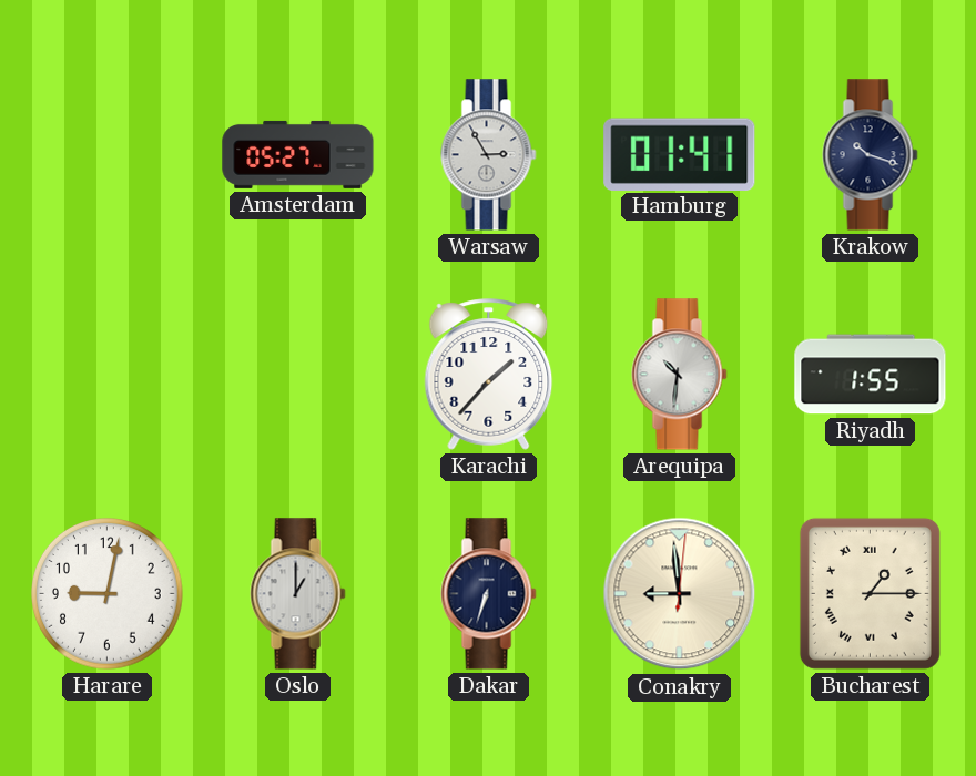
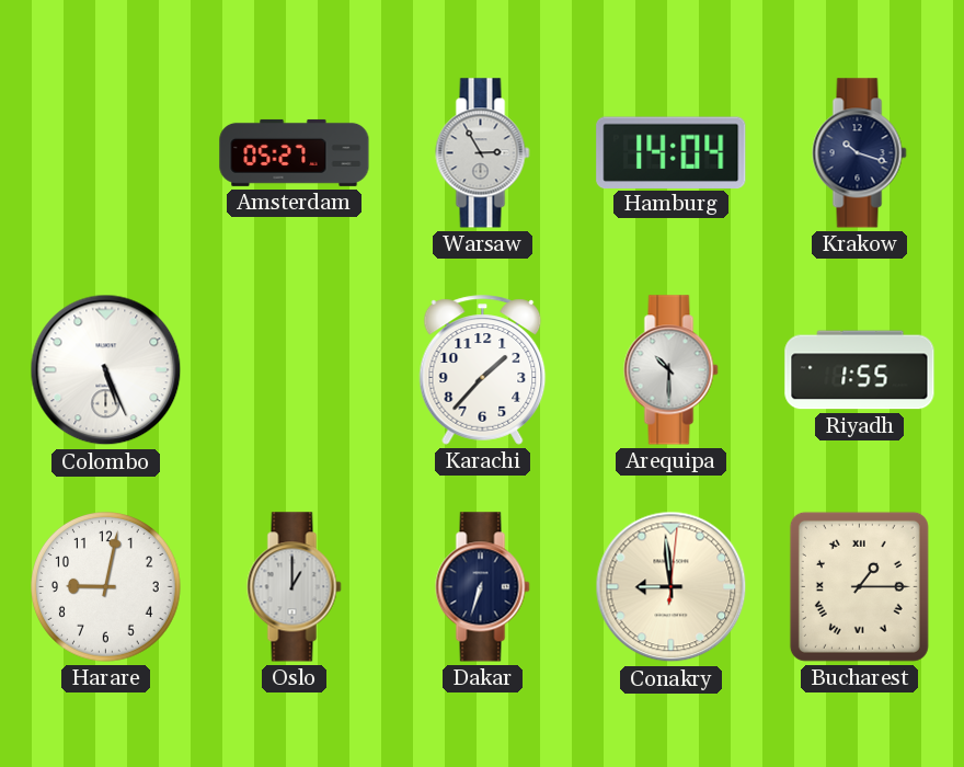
Hamburg: 01:41 -> 14:04
Colombo: none -> 5:26
Arequipa: 10:31 -> 10:30
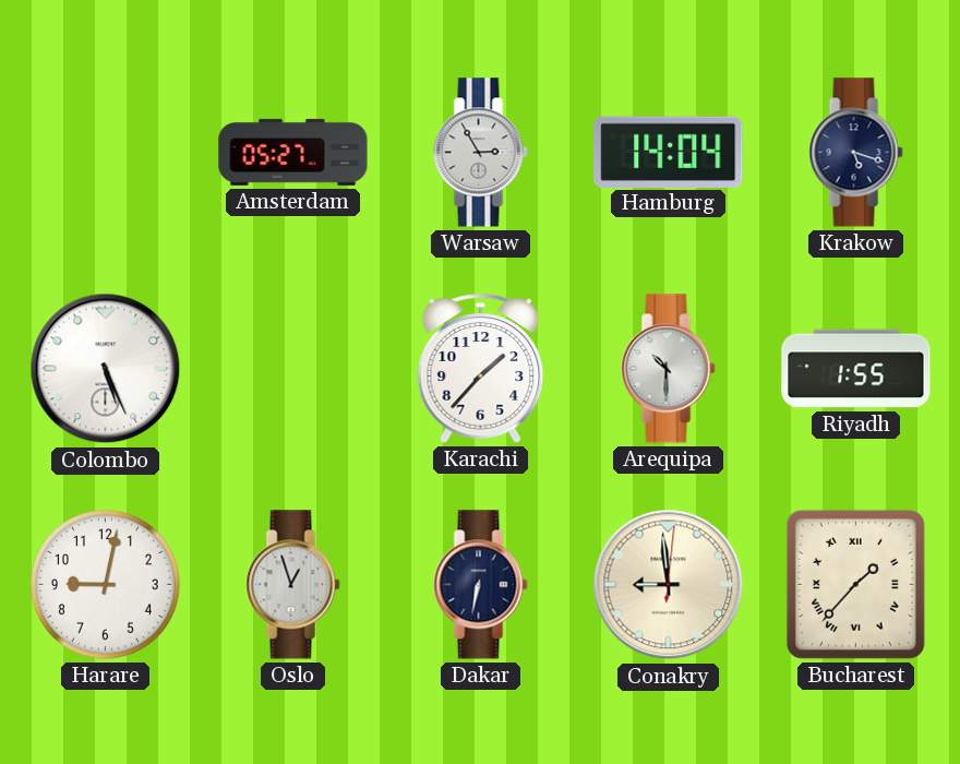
Krakow: 10:18 -> 5:18
Oslo: 1:00 -> 12:57
Dakar: 6:33 -> 6:32
Bucharest: 1:15 -> 1:37
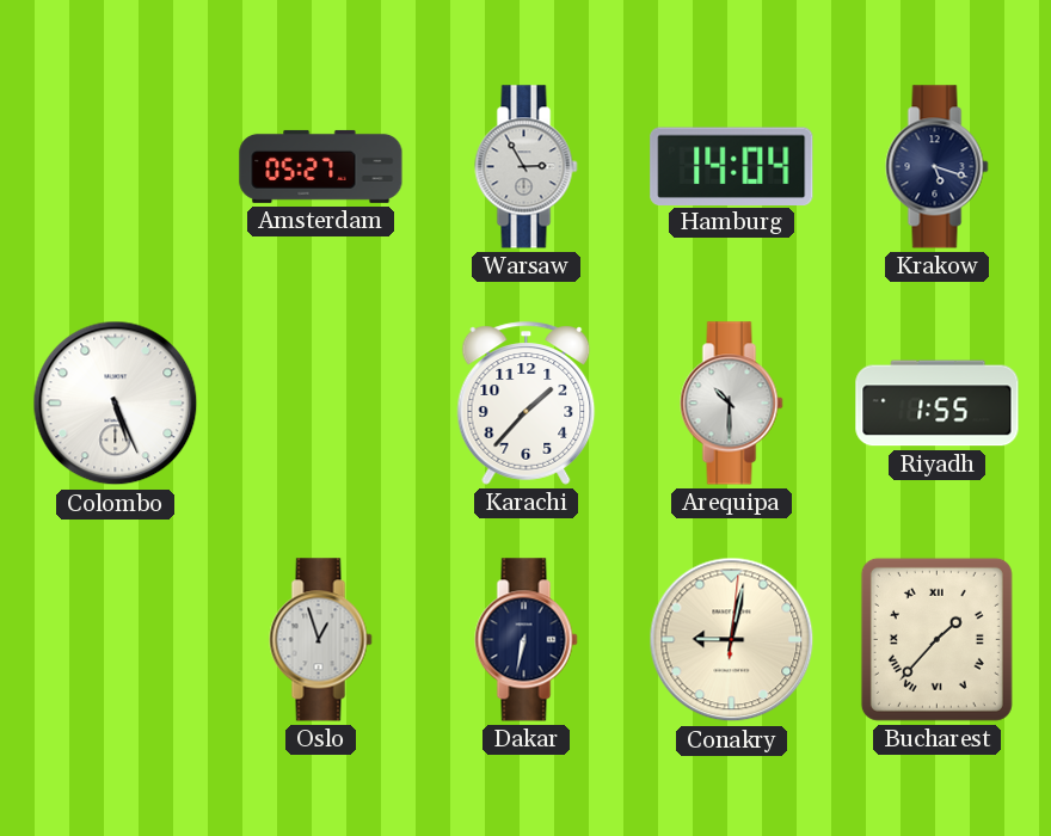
Harare: 9:02 -> none
Conakry: 8:59 -> 9:02
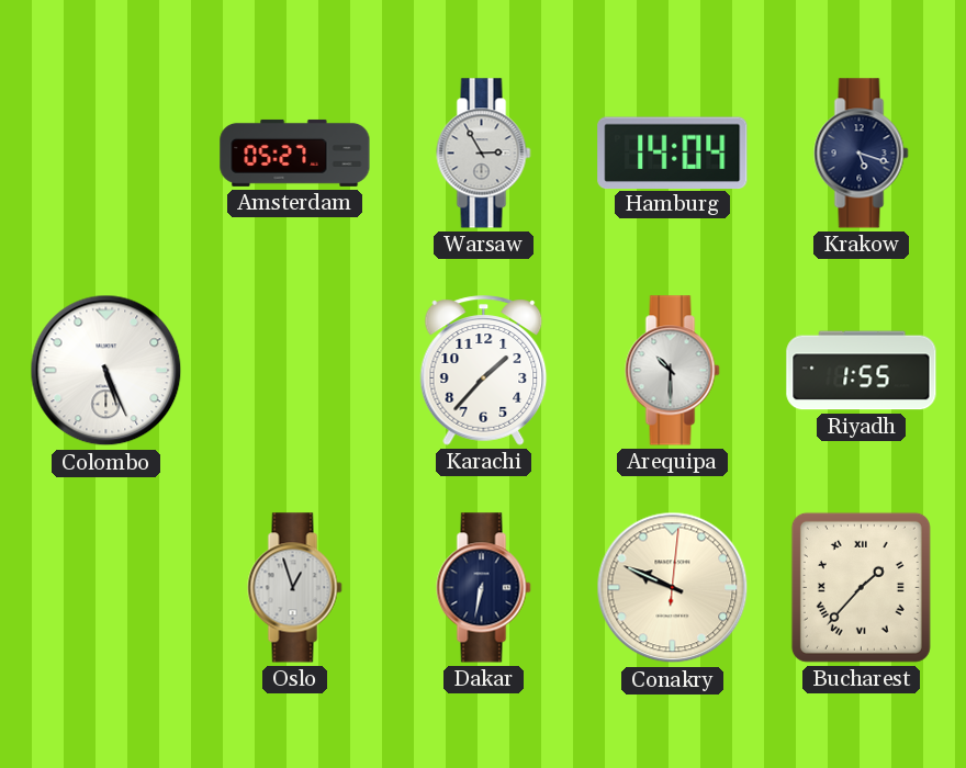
Conakry: 9:02 -> 9:49
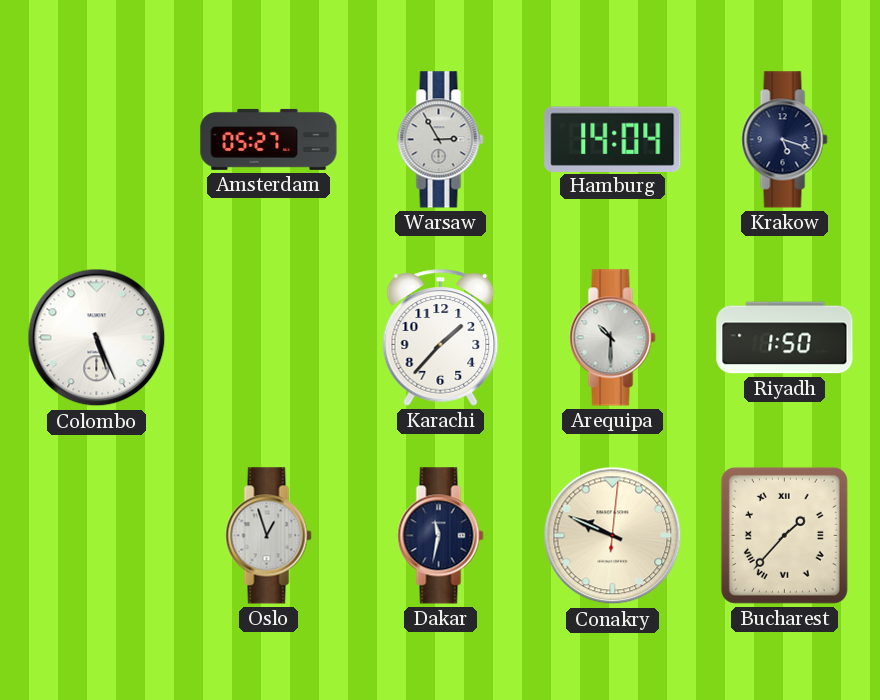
Riyadh: 1:55 -> 1:50
Dakar: 6:32 -> 11:32
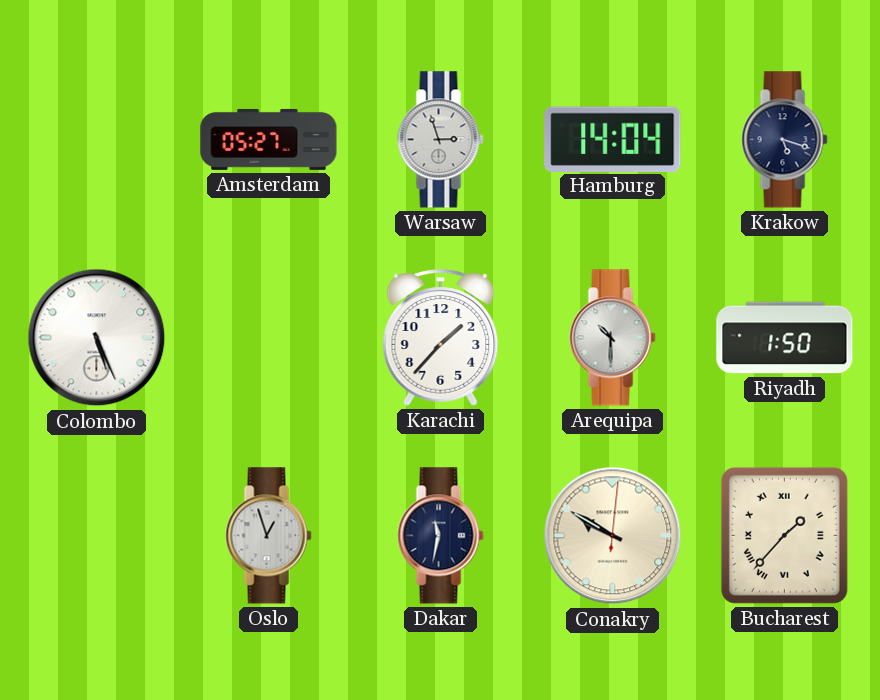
Warsaw: 2:55 -> 2:57
Conakry: 9:49 -> 9:50
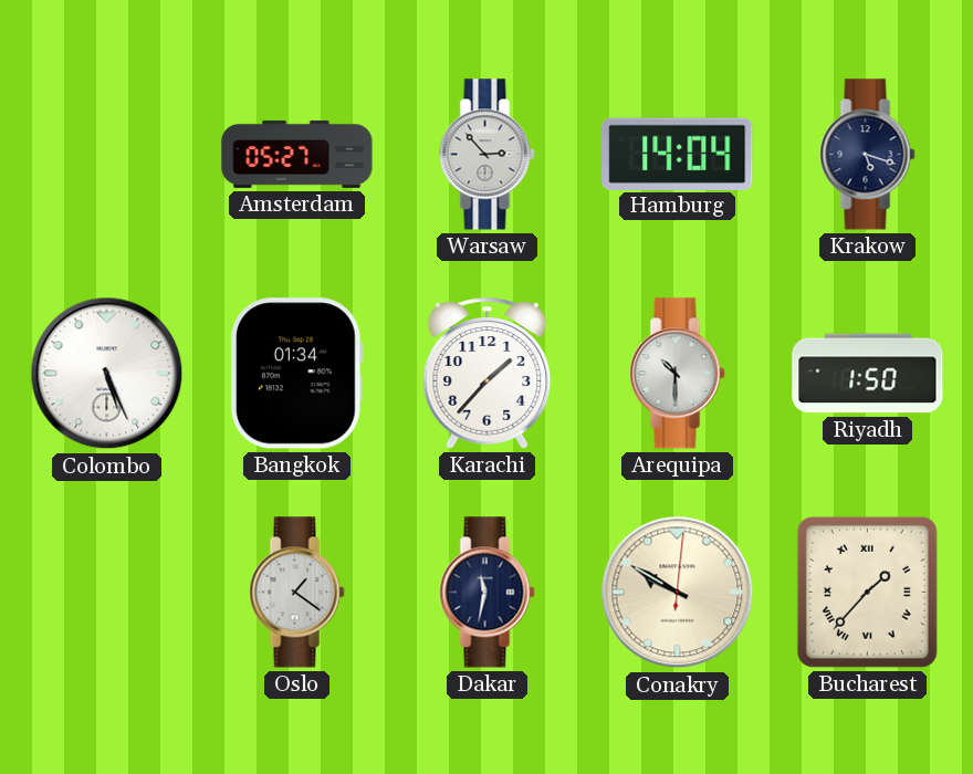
Warsaw: 2:57 -> 2:53
Bangkok: none -> 01:34
Oslo: 12:57 -> 1:21
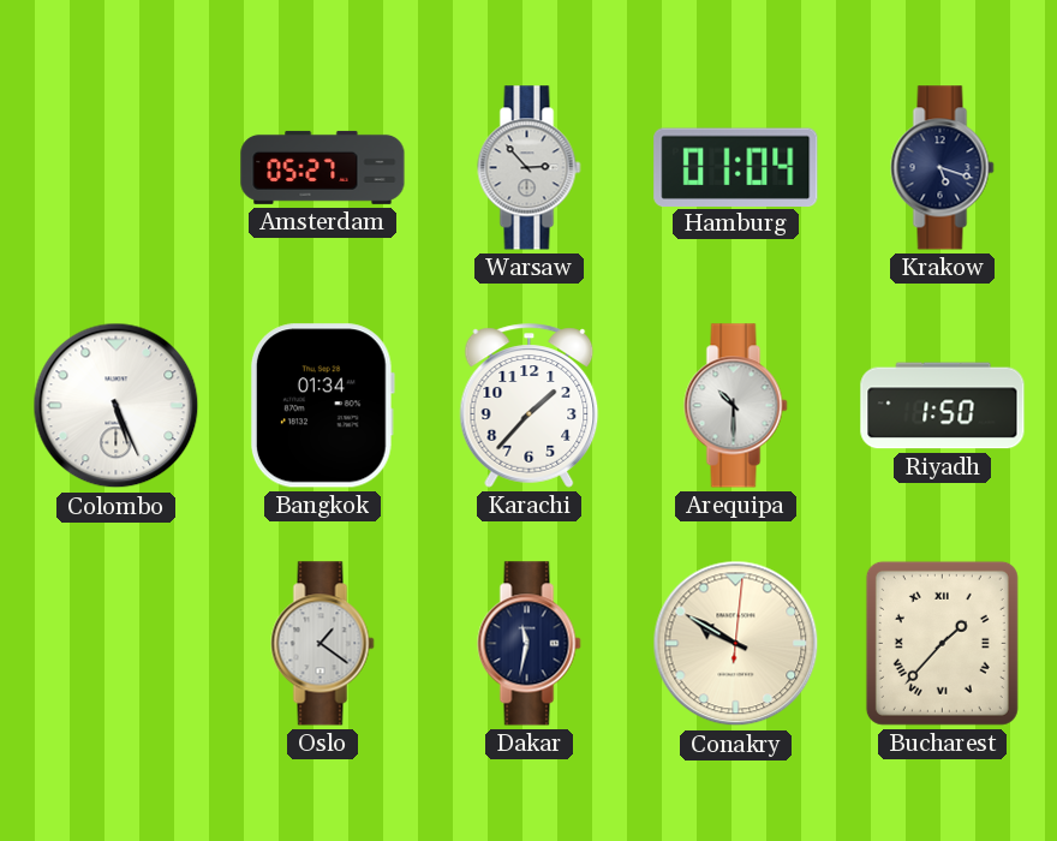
Hamburg: 14:04 -> 01:04
